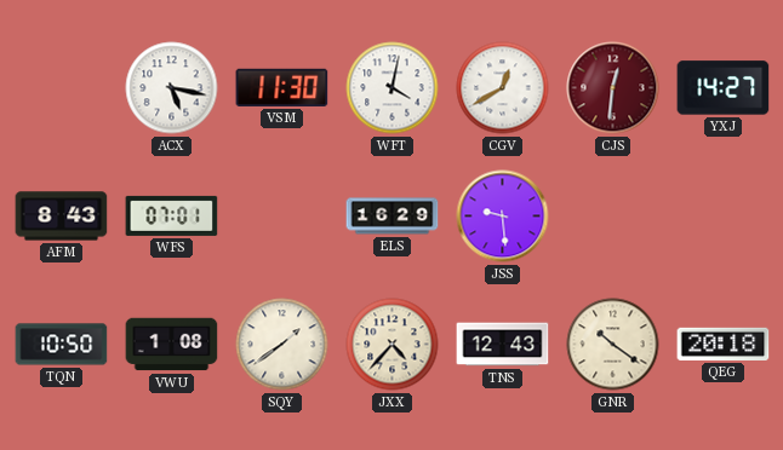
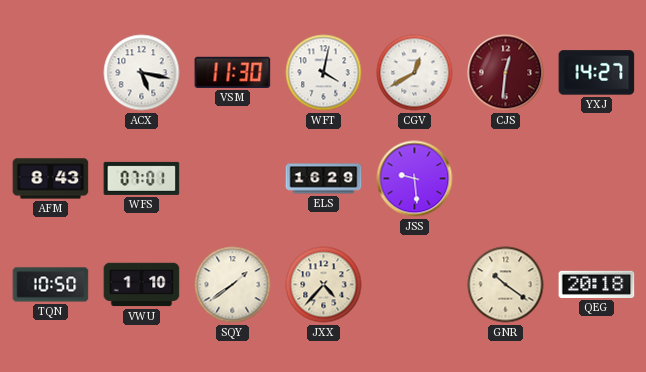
VWU: 1:08 -> 1:10
TNS: 12:43 -> none
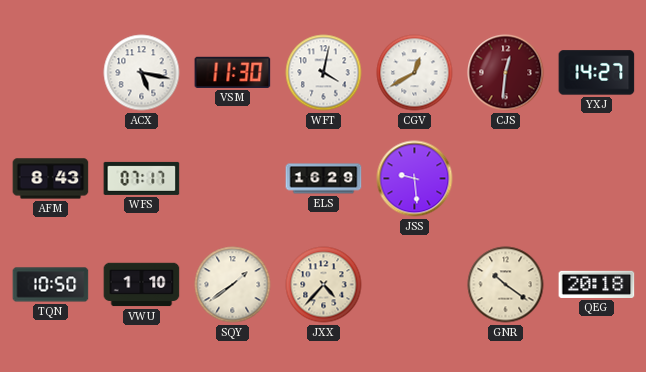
WFS: 07:01 -> 07:17
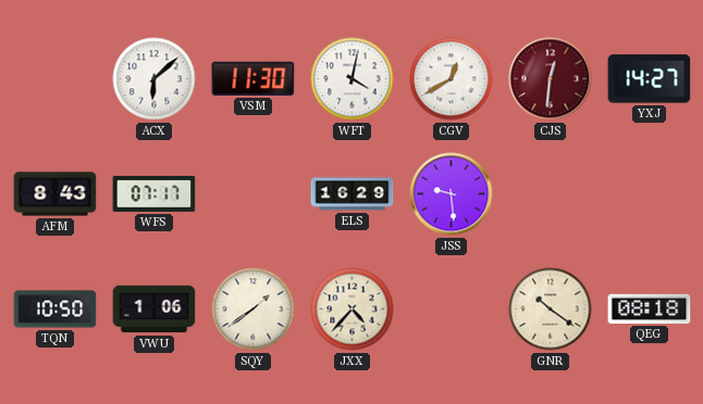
ACX: 5:17 -> 6:08
VWU: 1:10 -> 1:06
QEG: 20:18 -> 08:18
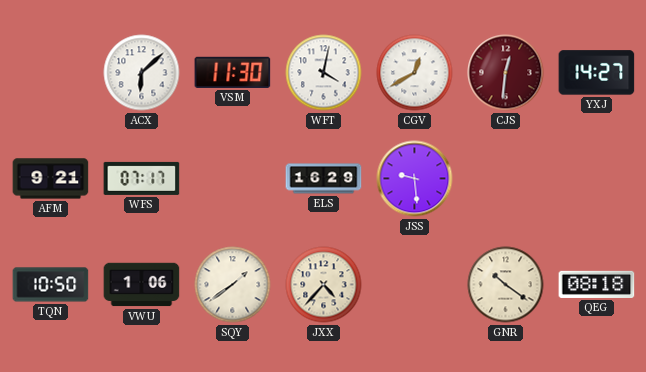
AFM: 8:43 -> 9:21
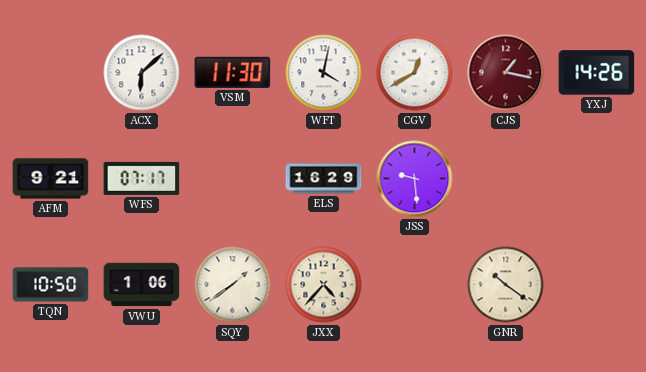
CJS: 12:31 -> 1:17
YXJ: 14:27 -> 14:26
QEG: 08:18 -> none
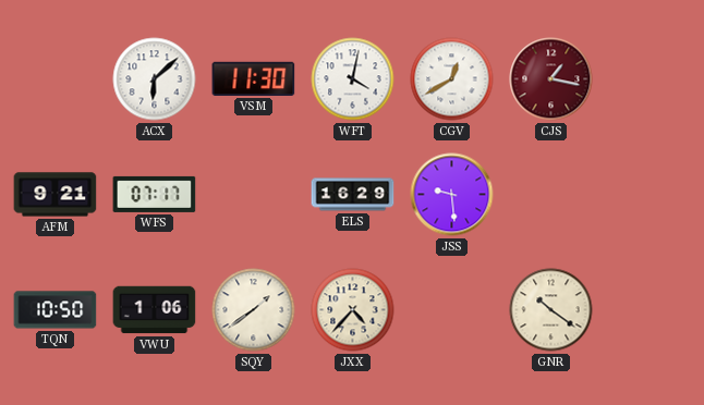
YXJ: 14:26 -> none
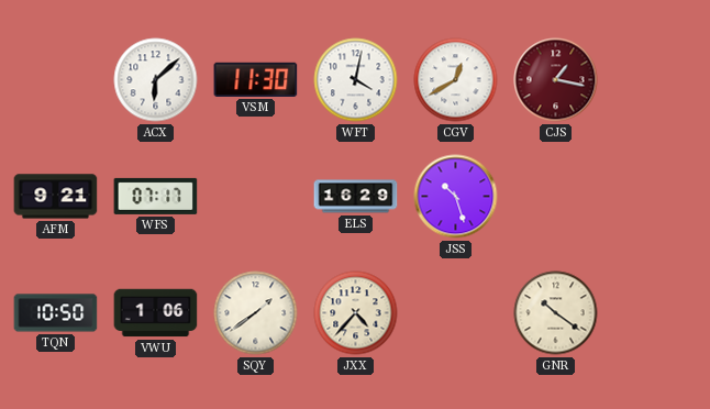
JSS: 9:29 -> 10:27
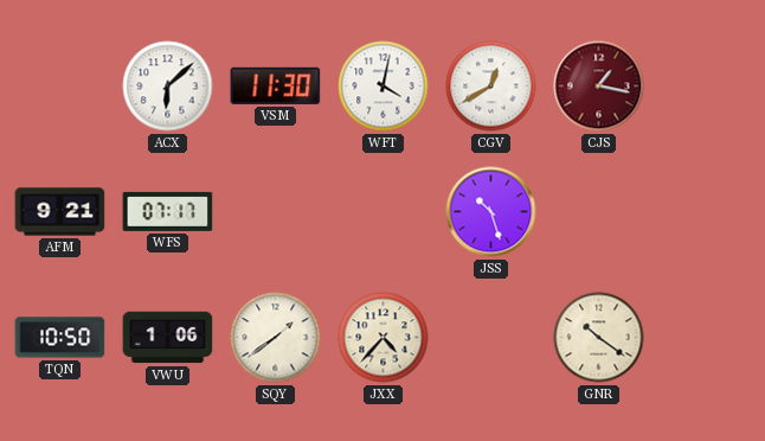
ELS: 16:29 -> none
